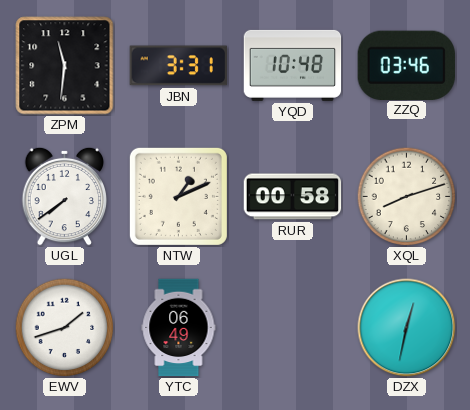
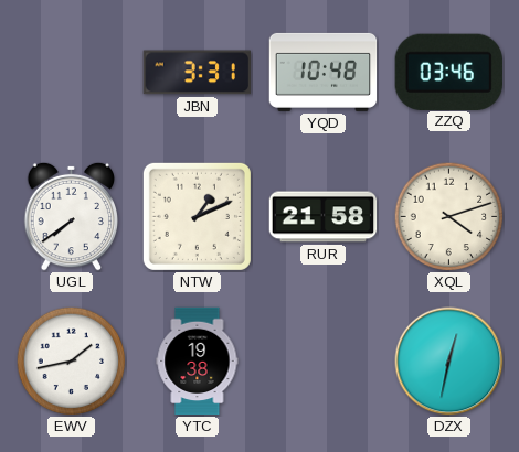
ZPM: 11:31 -> none
RUR: 00:58 -> 21:58
XQL: 8:12 -> 4:12
EWV: 1:42 -> 1:43
YTC: 06:49 -> 19:38
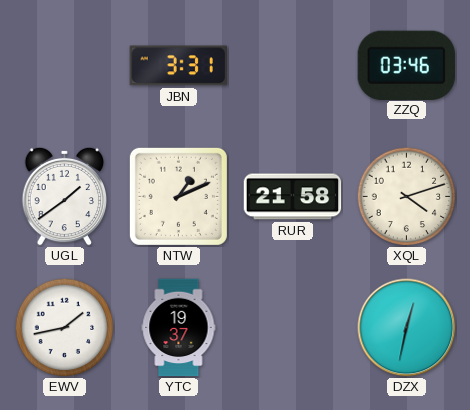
YQD: 10:48 -> none
UGL: 7:39 -> 1:39
YTC: 19:38 -> 19:37
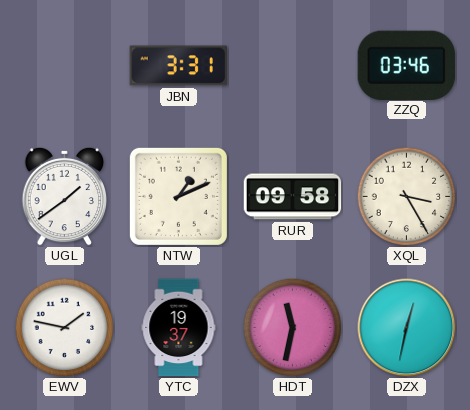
RUR: 21:58 -> 09:58
XQL: 4:12 -> 3:25
EWV: 1:43 -> 1:47
HDT: none -> 11:32
